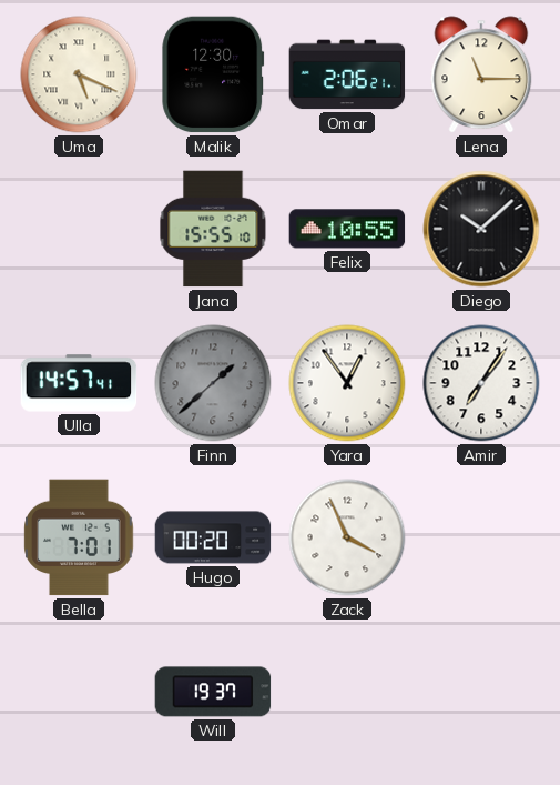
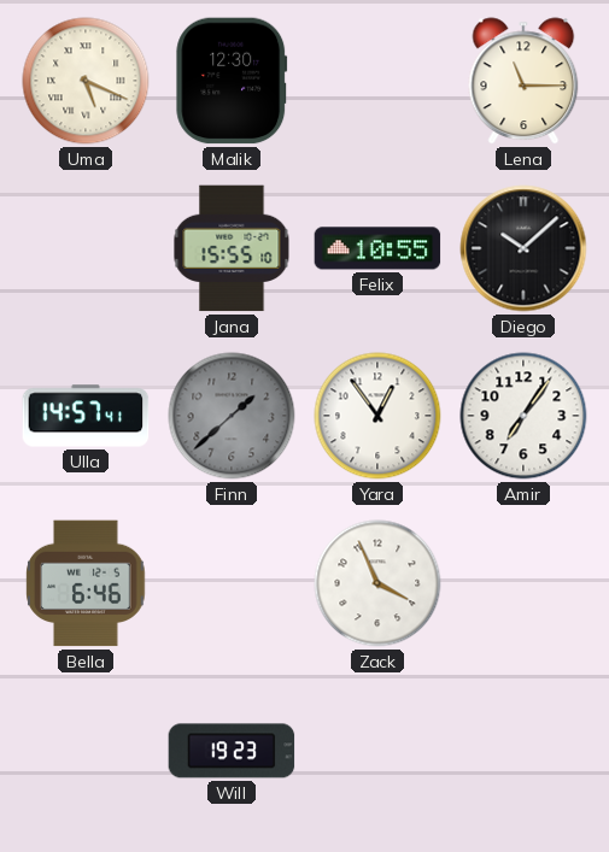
Omar: 2:06 -> none
Bella: 7:01 -> 6:46
Hugo: 00:20 -> none
Will: 19:37 -> 19:23
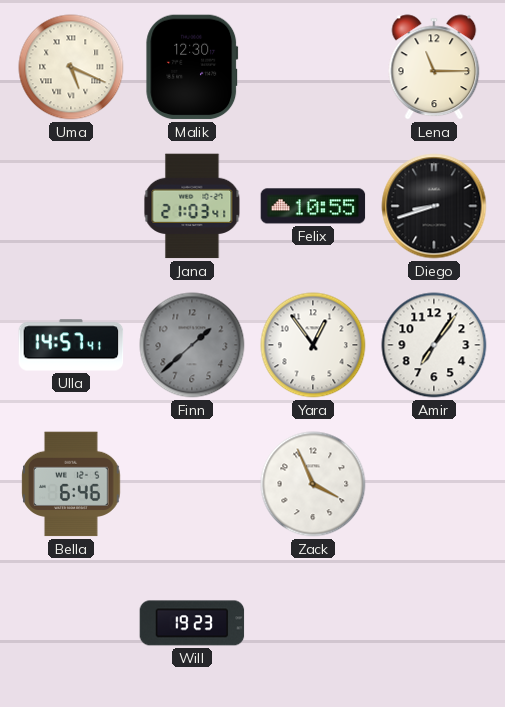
Jana: 15:55 -> 21:03
Diego: 10:08 -> 8:42
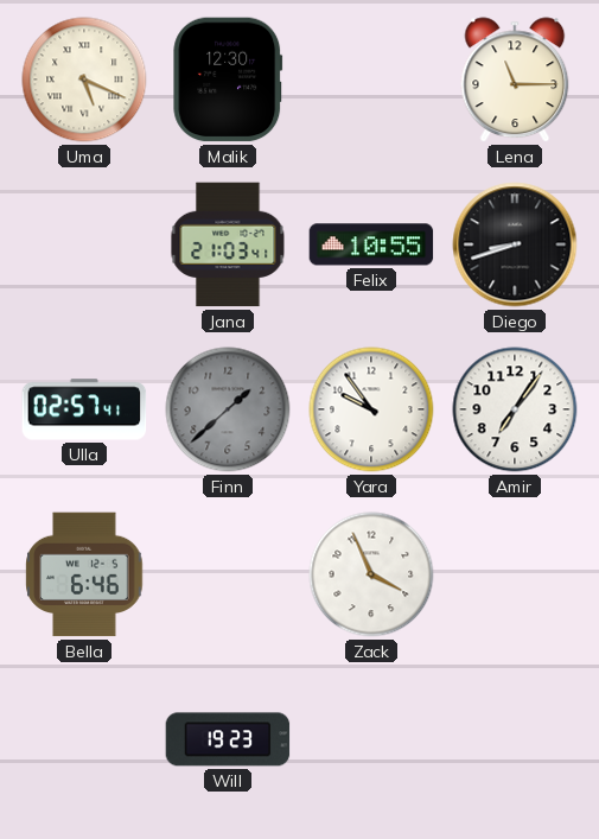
Ulla: 14:57 -> 02:57
Yara: 12:54 -> 9:54
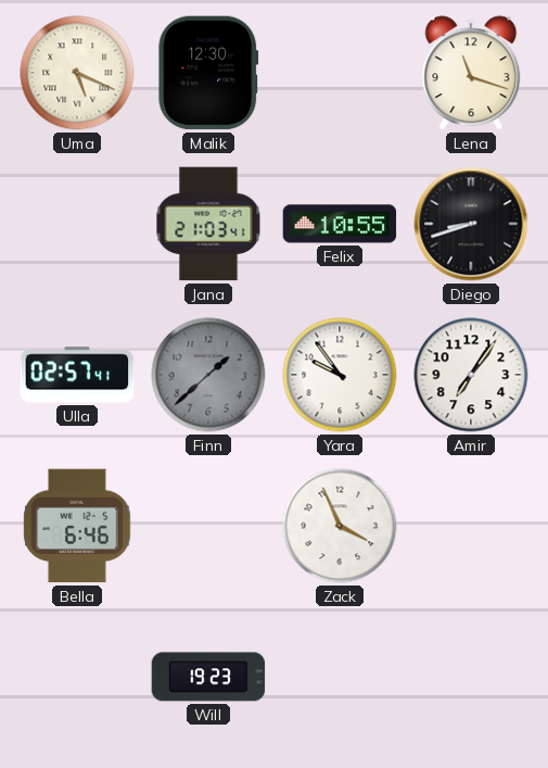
Lena: 11:15 -> 11:18
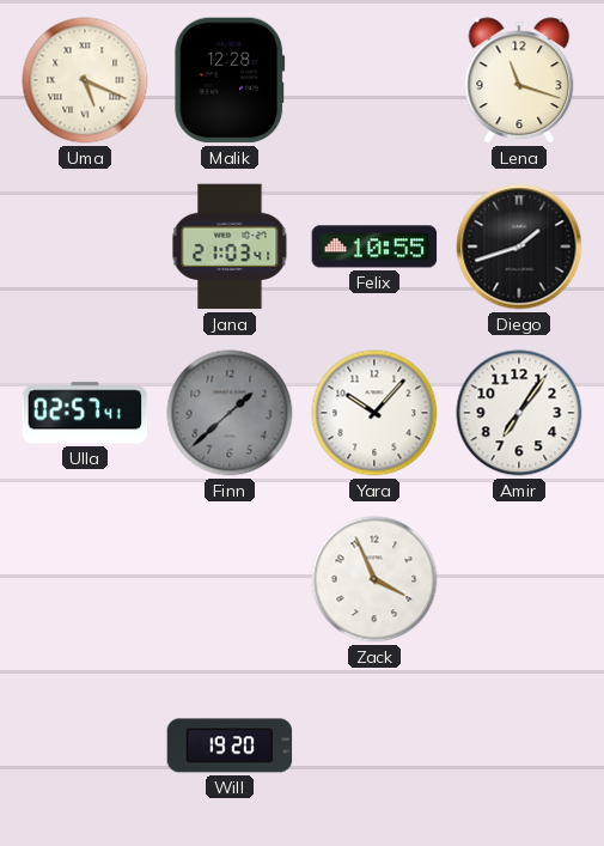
Malik: 12:30 -> 12:28
Diego: 8:42 -> 1:42
Yara: 9:54 -> 10:07
Bella: 6:46 -> none
Will: 19:23 -> 19:20
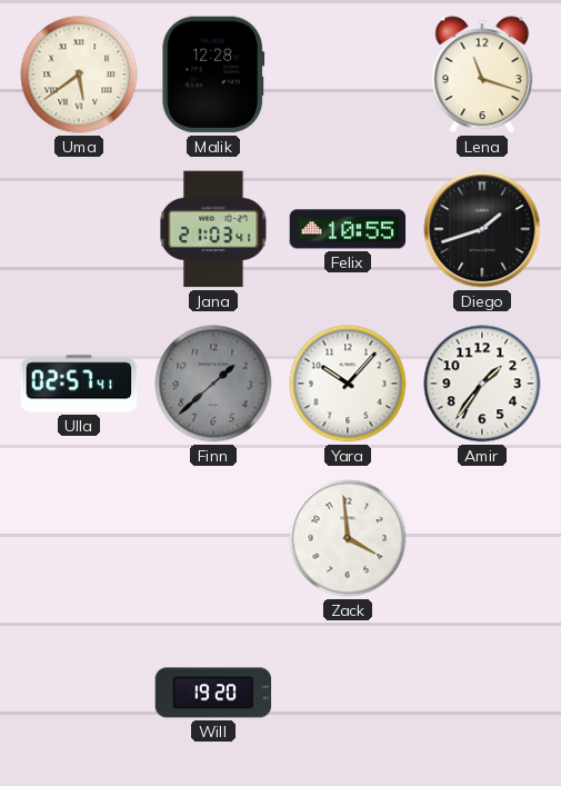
Uma: 5:19 -> 5:39
Amir: 7:06 -> 1:36
Zack: 3:56 -> 3:59
